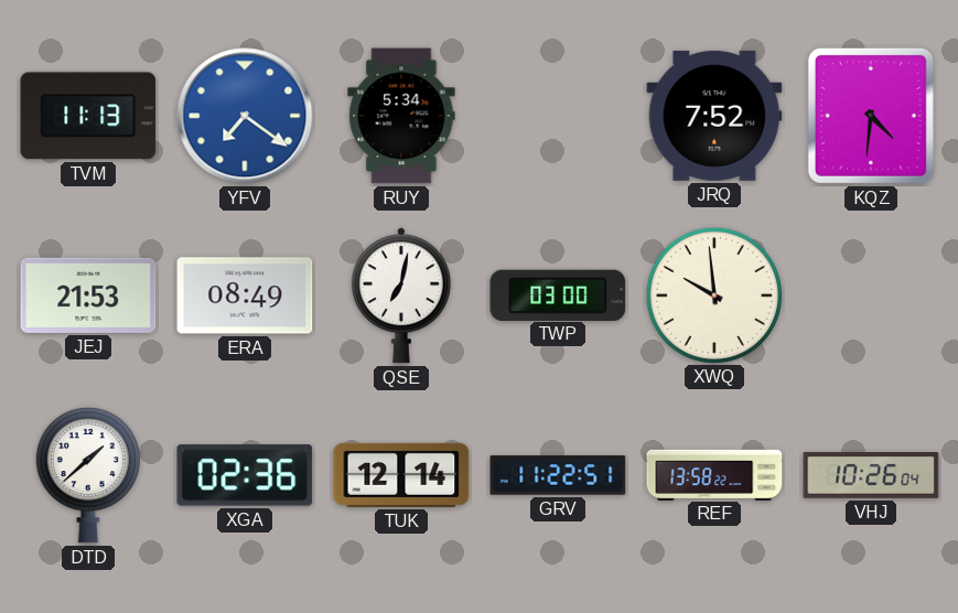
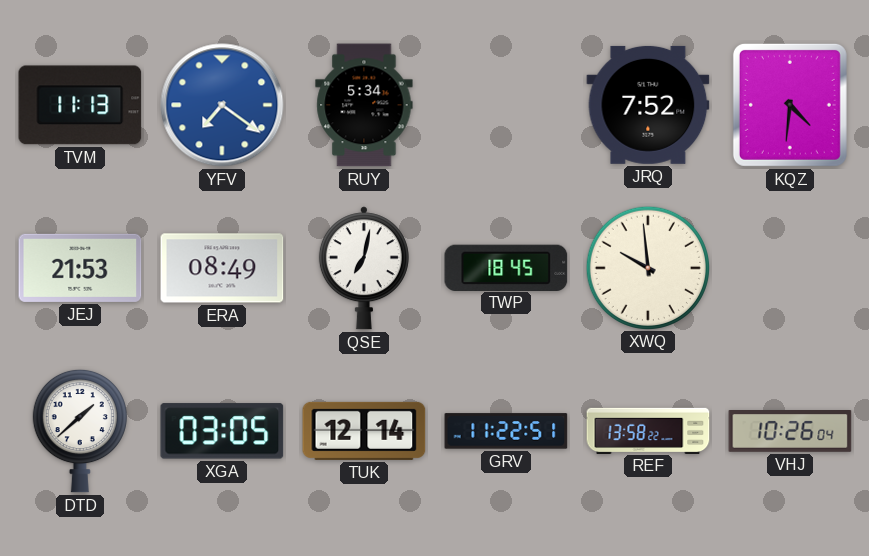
TWP: 03:00 -> 18:45
XGA: 02:36 -> 03:05
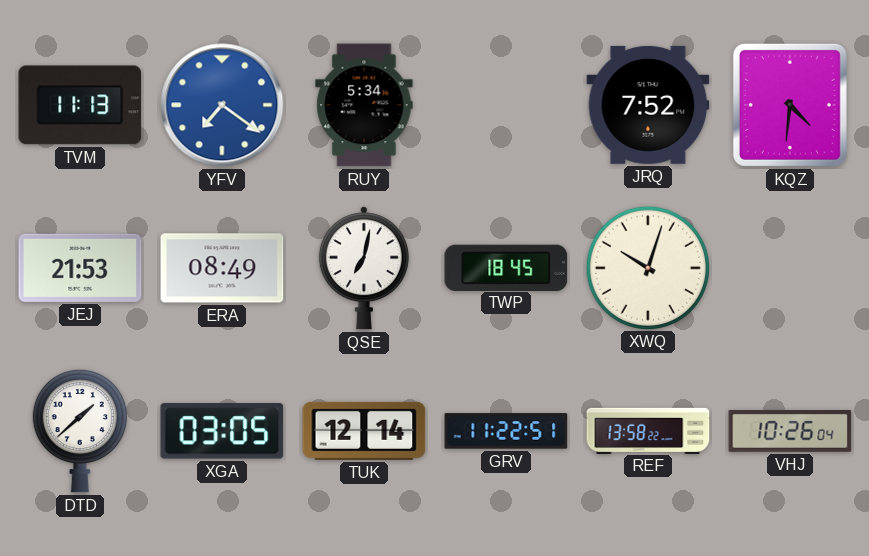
XWQ: 9:59 -> 10:03
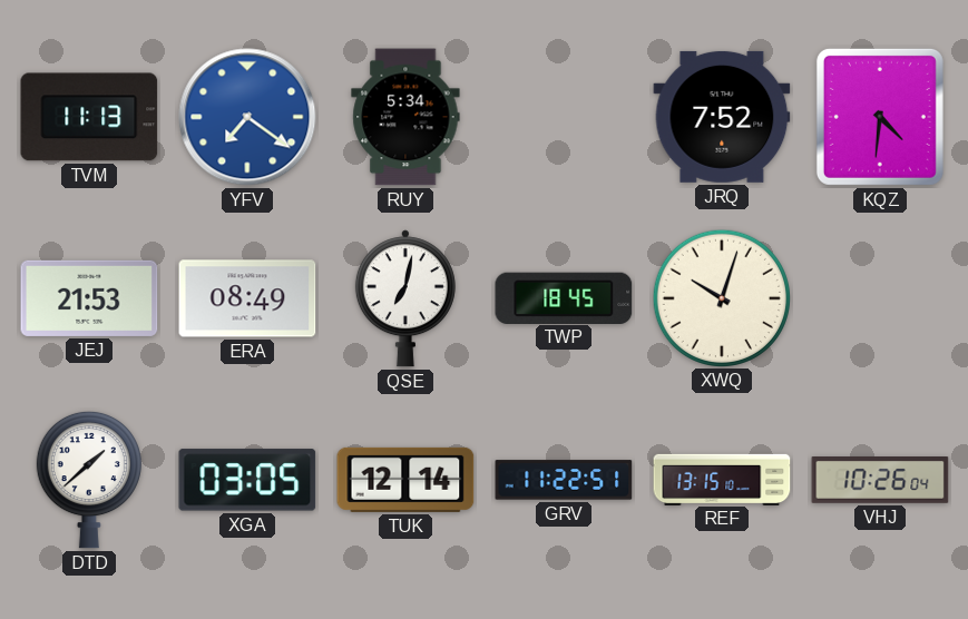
REF: 13:58 -> 13:15
